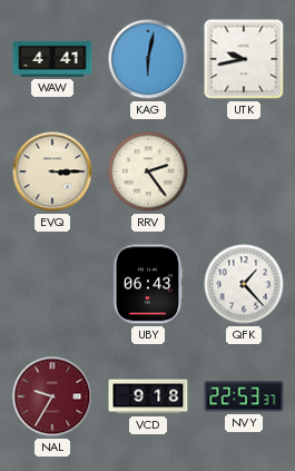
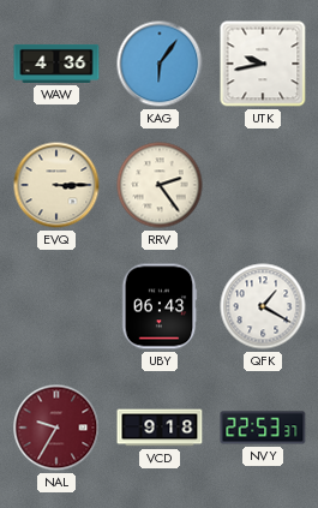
WAW: 4:41 -> 4:36
KAG: 6:02 -> 6:06
QFK: 1:23 -> 1:20
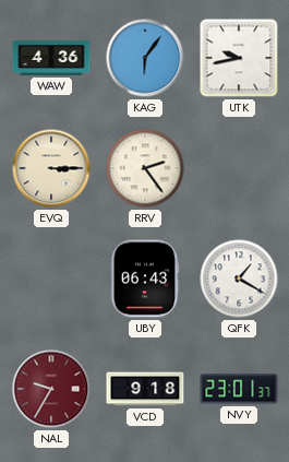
NVY: 22:53 -> 23:01
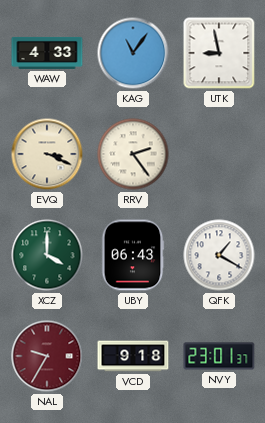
WAW: 4:36 -> 4:33
KAG: 6:06 -> 11:06
UTK: 9:43 -> 8:58
EVQ: 3:15 -> 3:19
XCZ: none -> 4:00
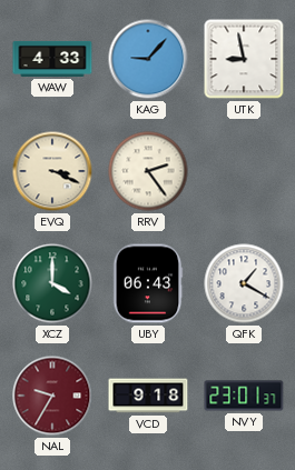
KAG: 11:06 -> 9:07
